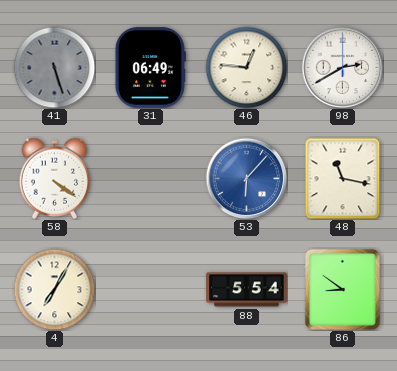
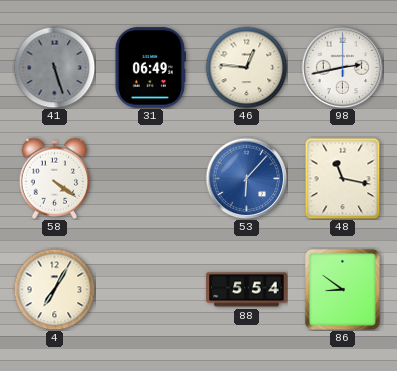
98: 2:40 -> 2:43
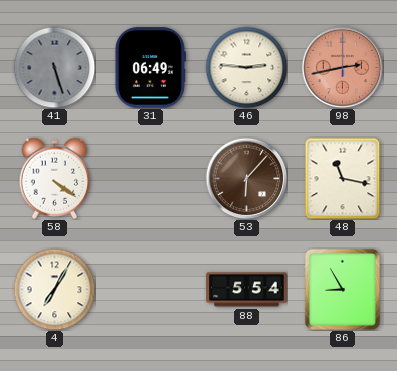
46: 12:46 -> 2:46
98 dial: white -> salmon
53 dial: blue -> brown
86: 8:51 -> 8:55
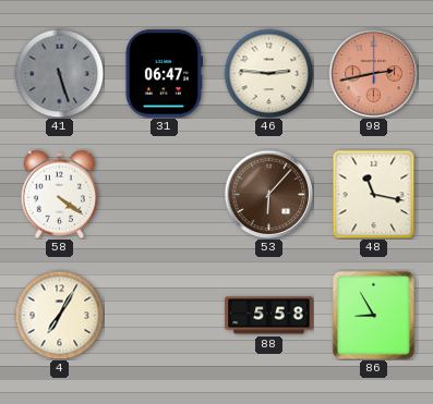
31: 06:49 -> 06:47
88: 5:54 -> 5:58
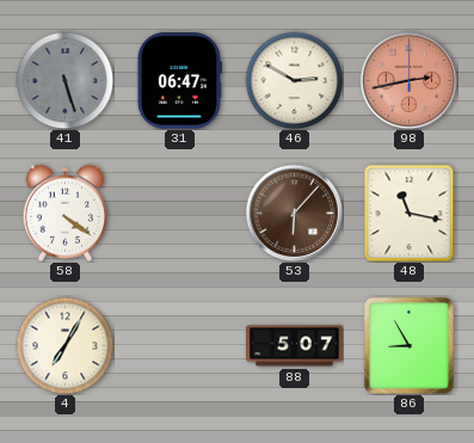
46: 2:46 -> 2:50
88: 5:58 -> 5:07
